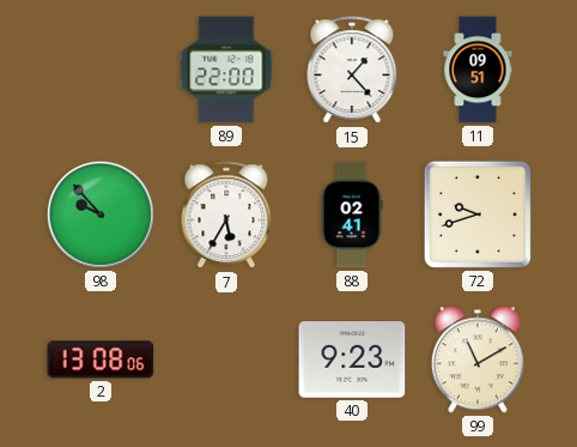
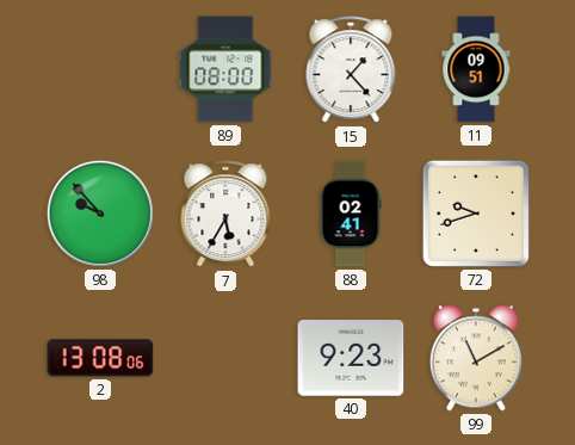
89: 22:00 -> 08:00
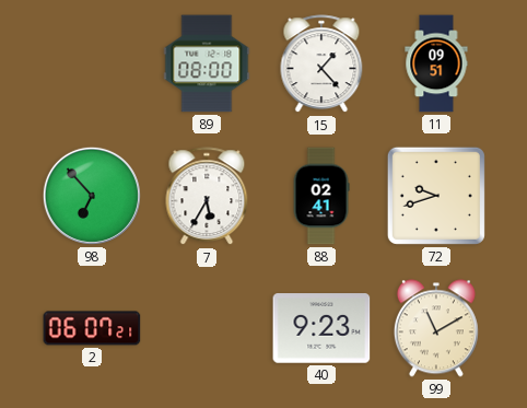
98: 9:53 -> 6:53
2: 13:08 -> 06:07
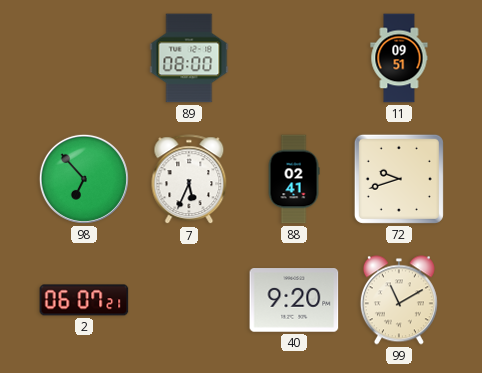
15: 1:23 -> none
7: 5:35 -> 5:34
40: 9:23 -> 9:20
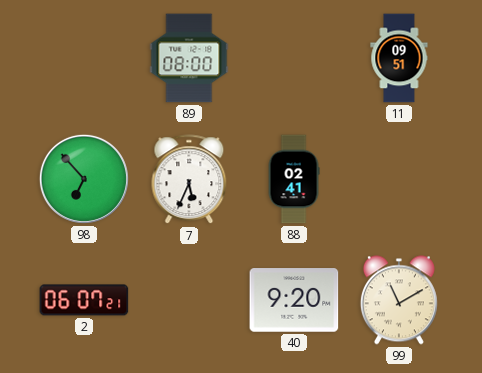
72: 9:42 -> none
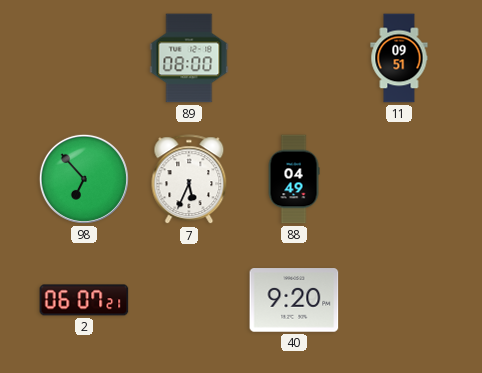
88: 02:41 -> 04:49
99: 11:10 -> none
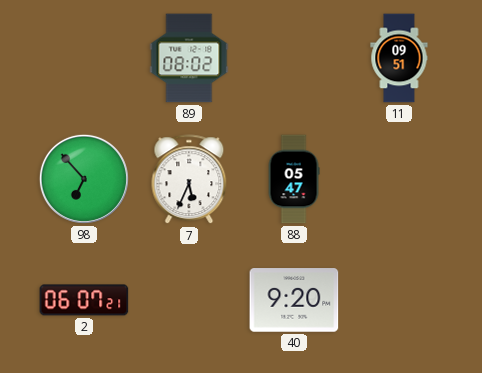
89: 08:00 -> 08:02
88: 04:49 -> 05:47
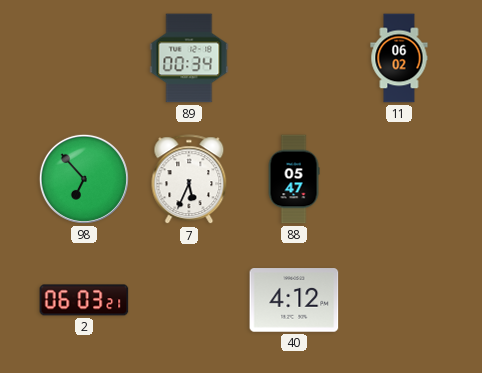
89: 08:02 -> 00:34
11: 09:51 -> 06:02
2: 06:07 -> 06:03
40: 9:20 -> 4:12
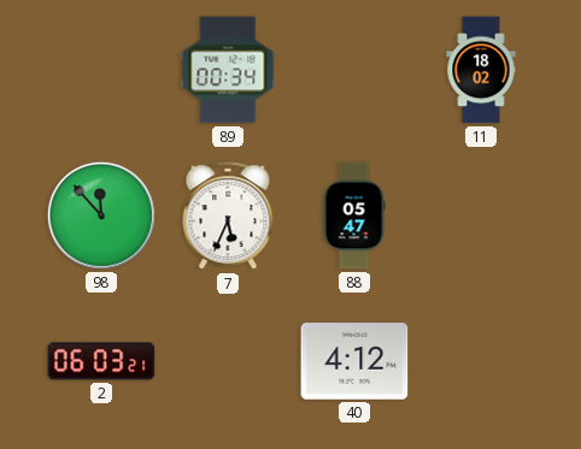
11: 06:02 -> 18:02
98: 6:53 -> 11:53
